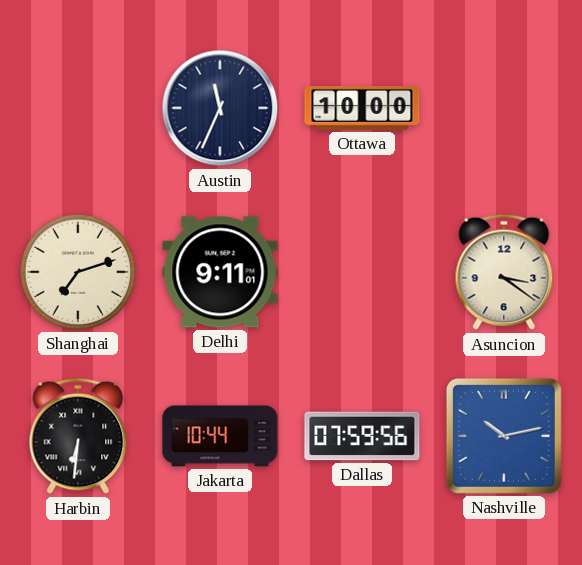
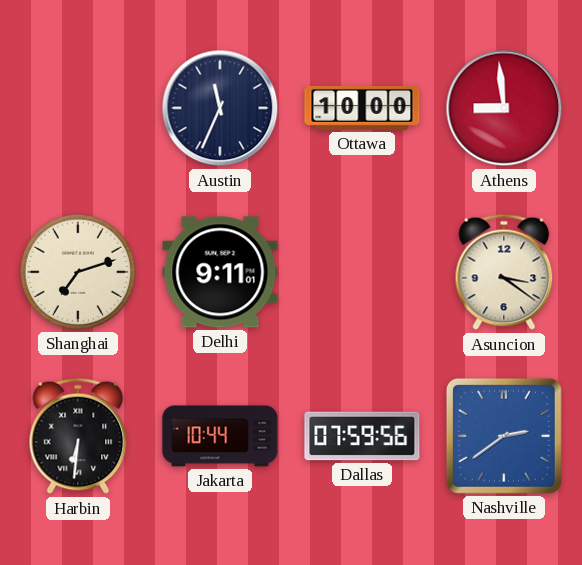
Athens: none -> 8:59
Nashville: 10:13 -> 2:39
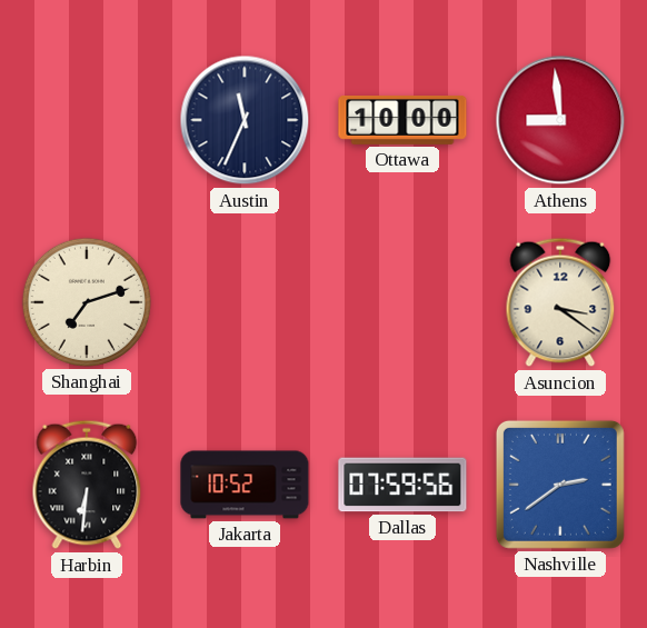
Delhi: 9:11 -> none
Jakarta: 10:44 -> 10:52
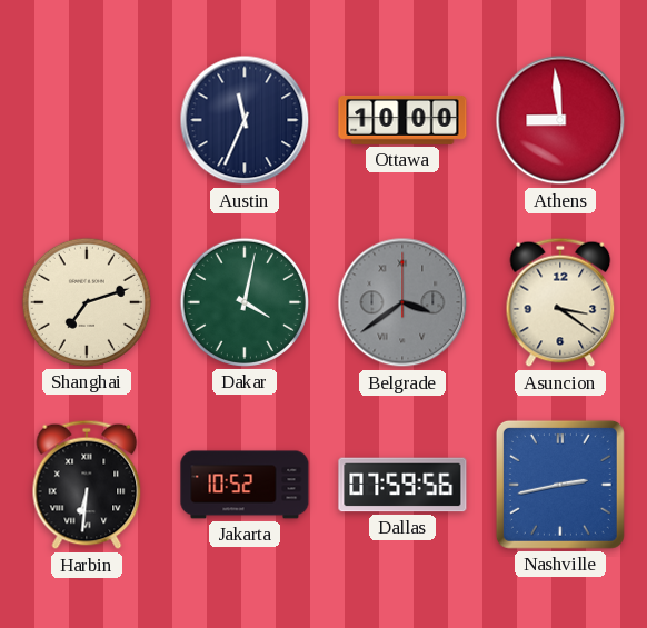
Dakar: none -> 4:02
Belgrade: none -> 3:39
Nashville: 2:39 -> 2:43
